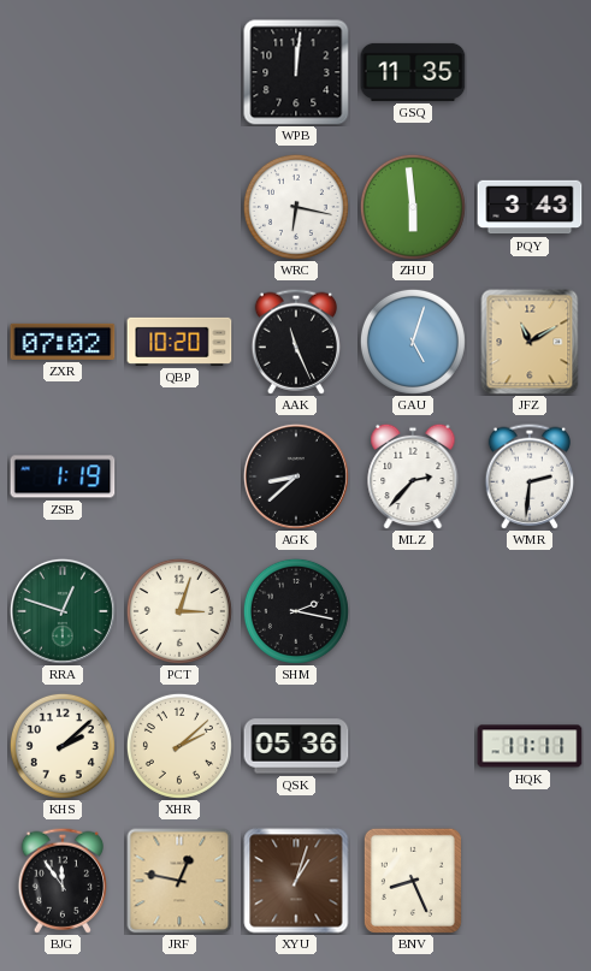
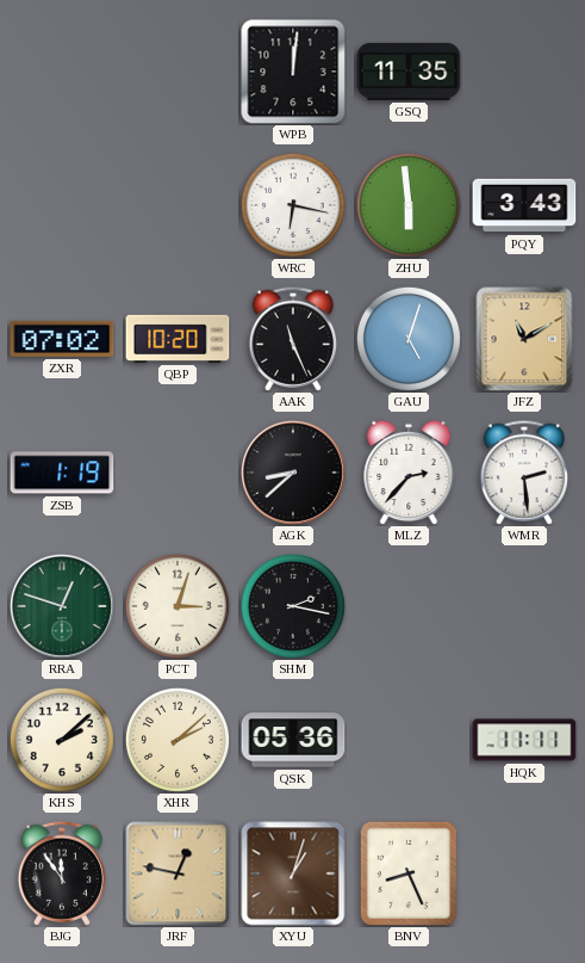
WMR: 2:31 -> 2:29
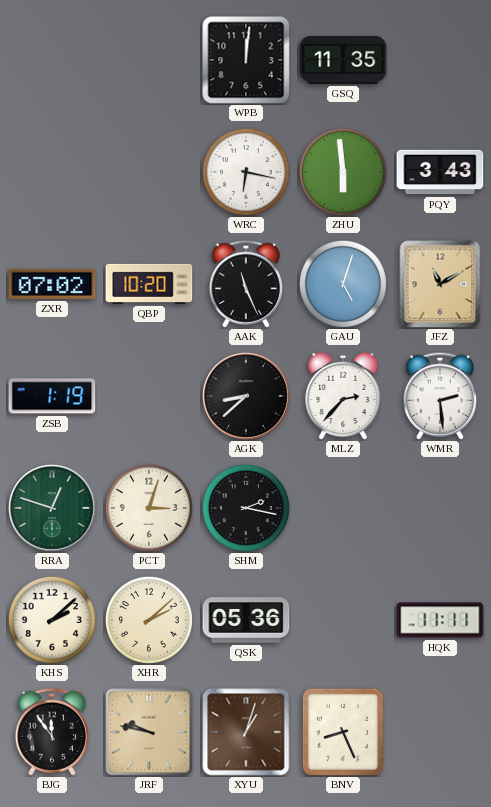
JRF: 12:47 -> 9:47
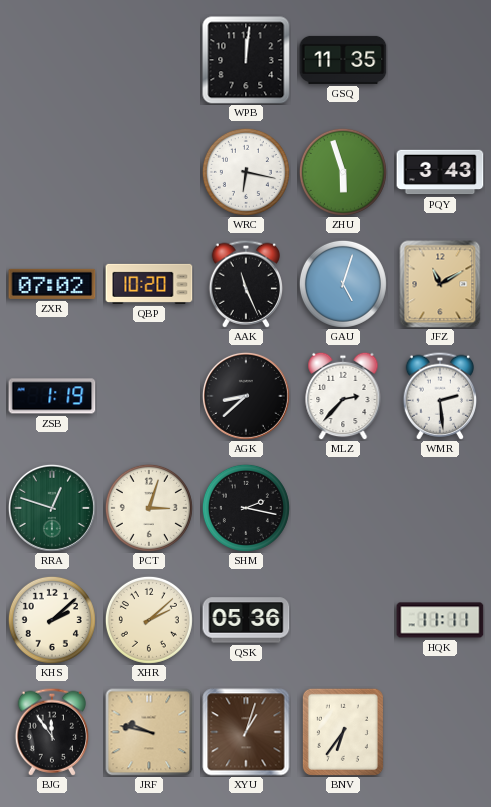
ZHU: 5:59 -> 5:57
BNV: 8:26 -> 6:36
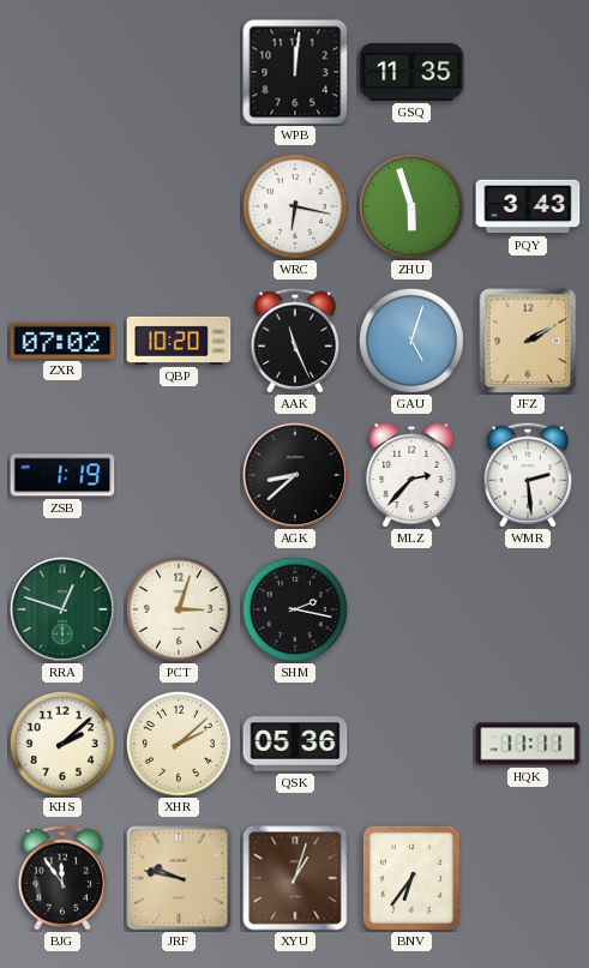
JFZ: 11:10 -> 2:10
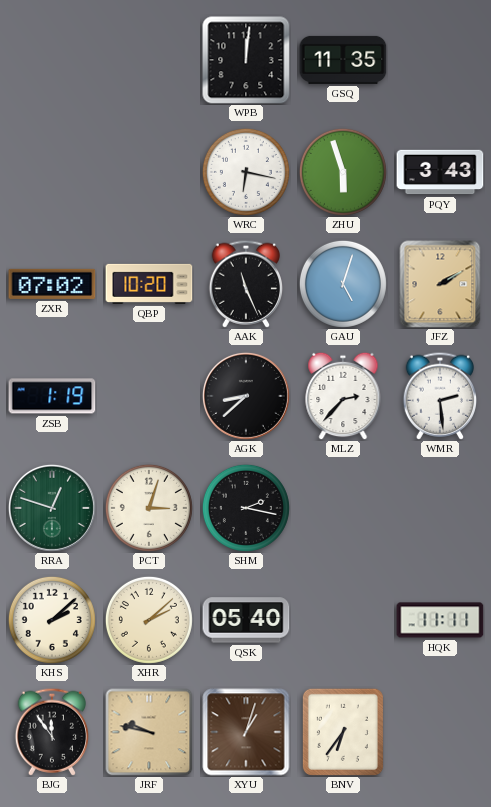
QSK: 05:36 -> 05:40
